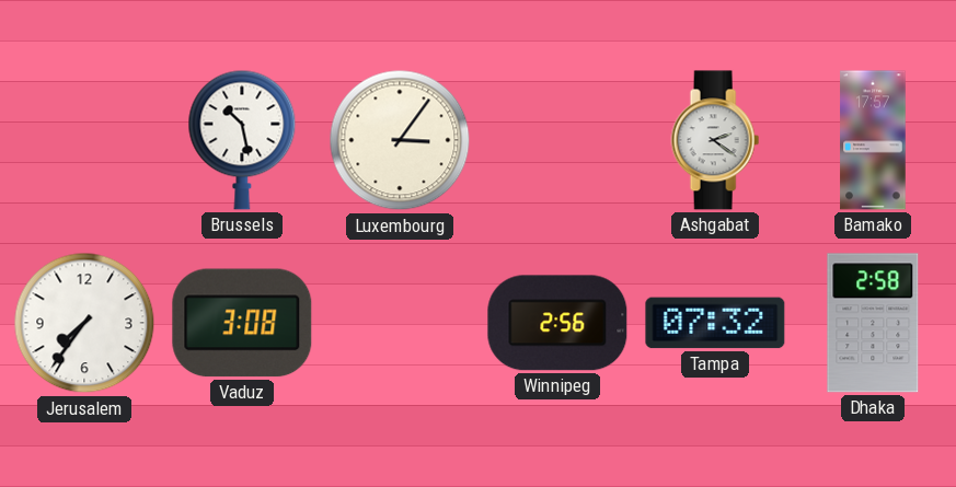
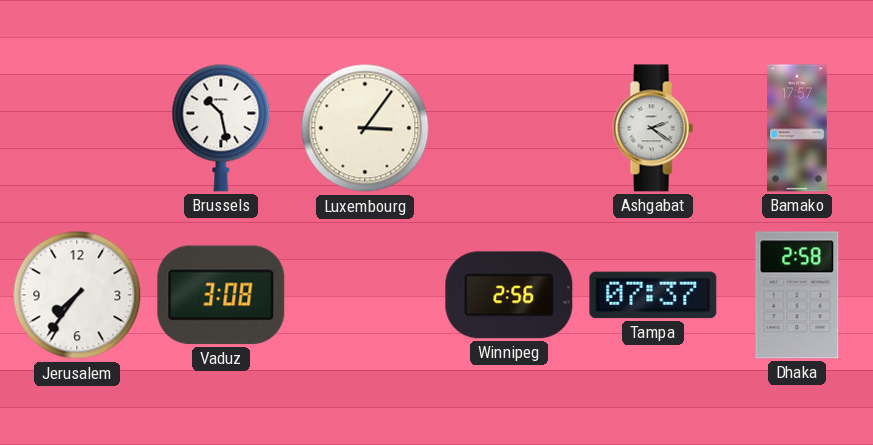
Tampa: 07:32 -> 07:37
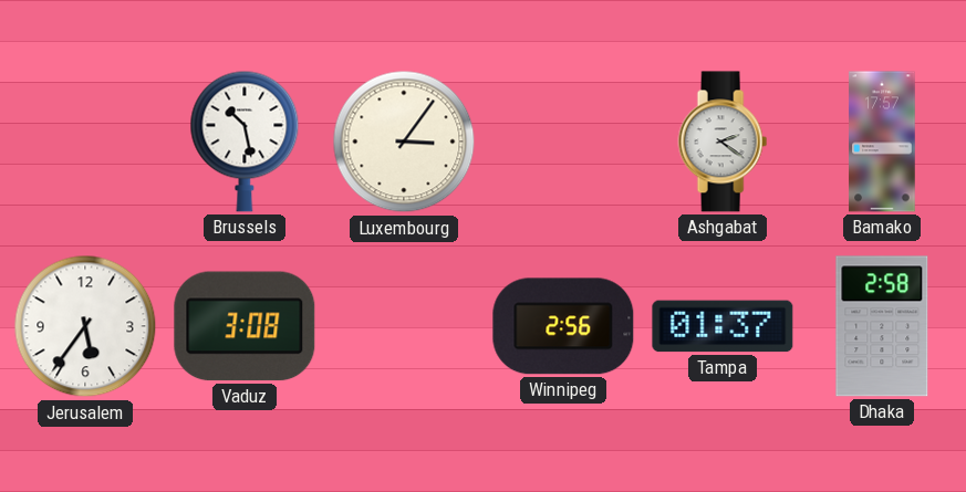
Jerusalem: 7:36 -> 5:36
Tampa: 07:37 -> 01:37
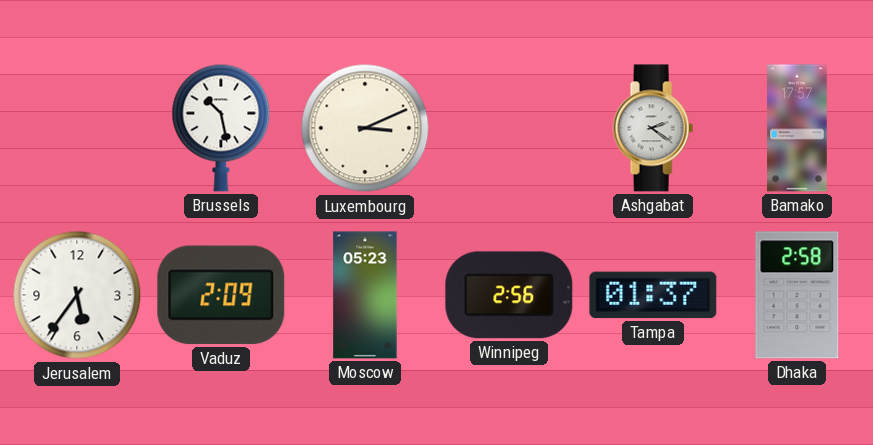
Luxembourg: 3:06 -> 3:11
Vaduz: 3:08 -> 2:09
Moscow: none -> 05:23
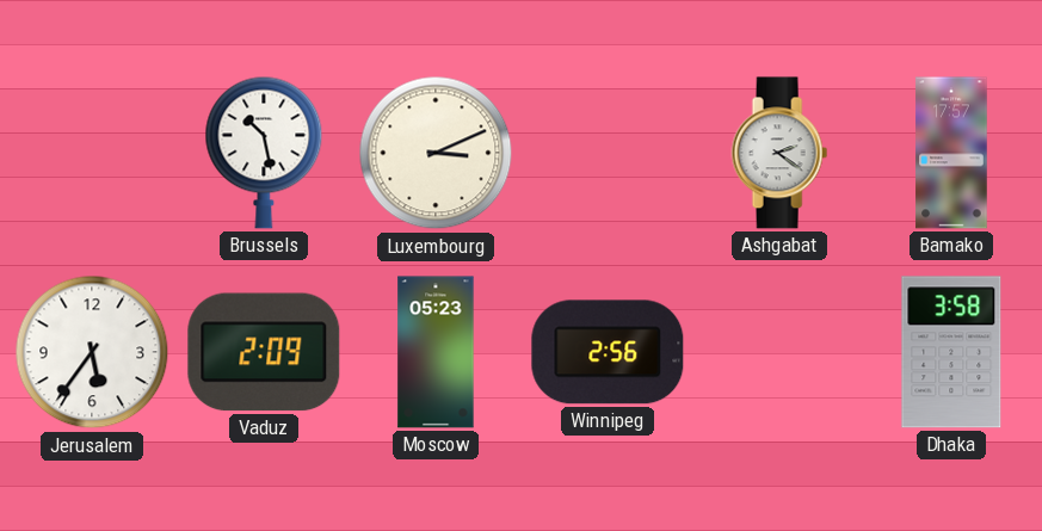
Tampa: 01:37 -> none
Dhaka: 2:58 -> 3:58
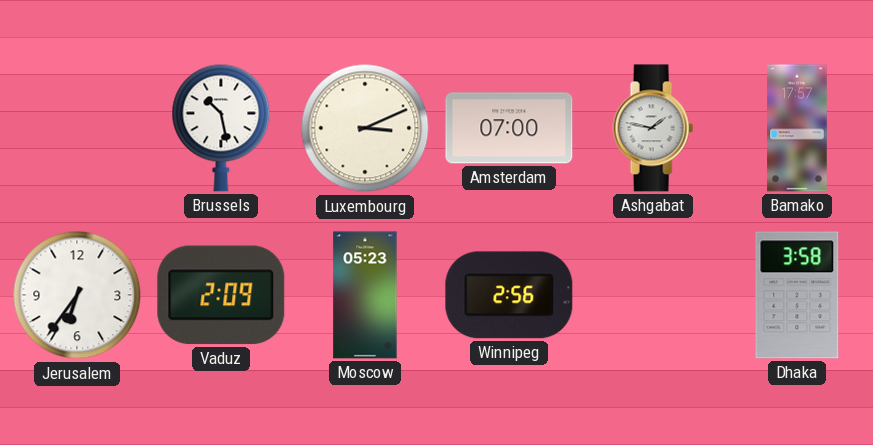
Amsterdam: none -> 07:00
Ashgabat: 2:21 -> 1:47
Jerusalem: 5:36 -> 6:36
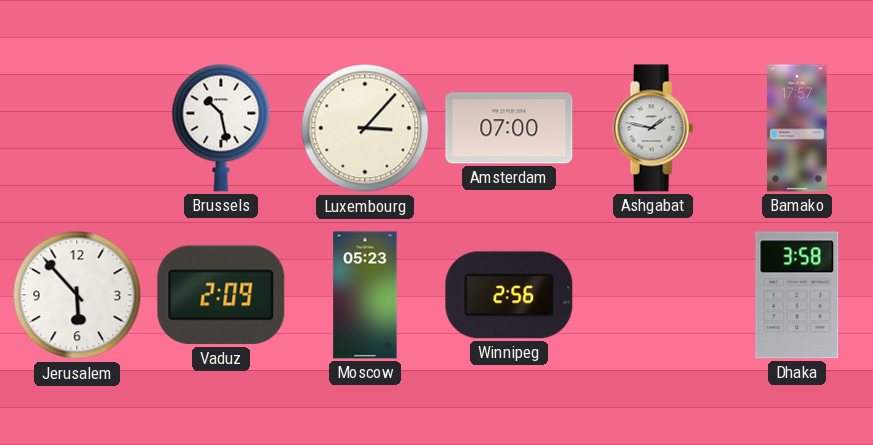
Luxembourg: 3:11 -> 3:07
Jerusalem: 6:36 -> 5:53
